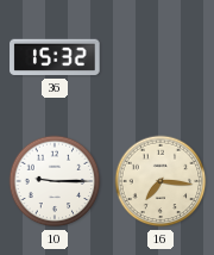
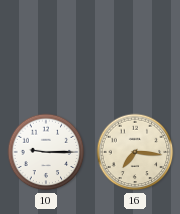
36: 15:32 -> none
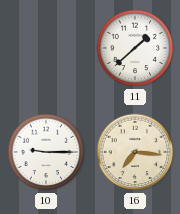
11: none -> 1:38
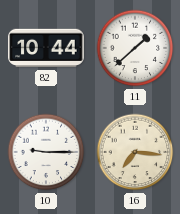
82: none -> 10:44
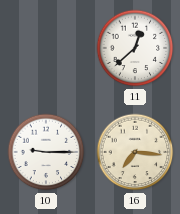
82: 10:44 -> none
11: 1:38 -> 12:38
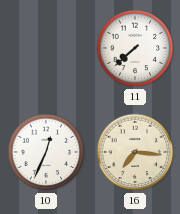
11: 12:38 -> 7:38
10: 9:15 -> 12:34
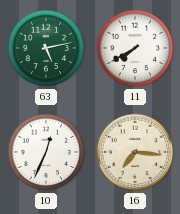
63: none -> 5:13
11: 7:38 -> 7:40
